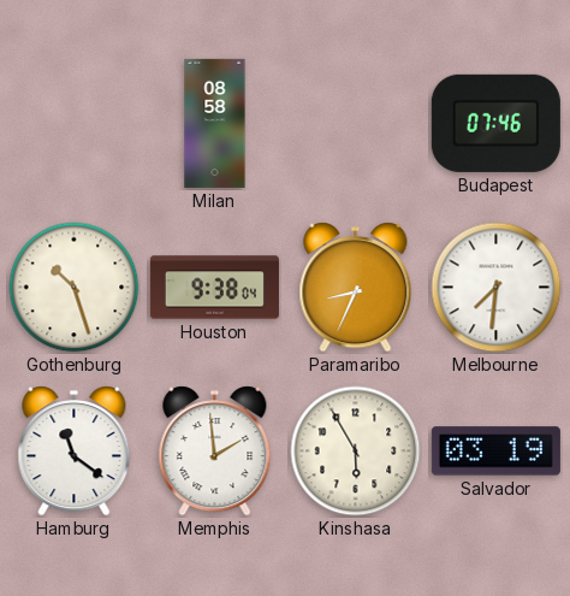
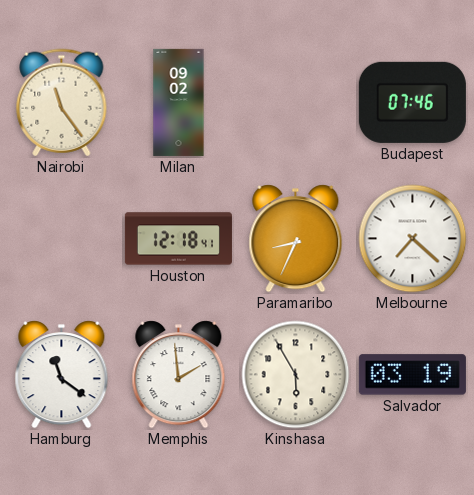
Nairobi: none -> 11:24
Milan: 08:58 -> 09:02
Gothenburg: 10:27 -> none
Houston: 9:38 -> 12:18
Melbourne: 7:31 -> 7:22
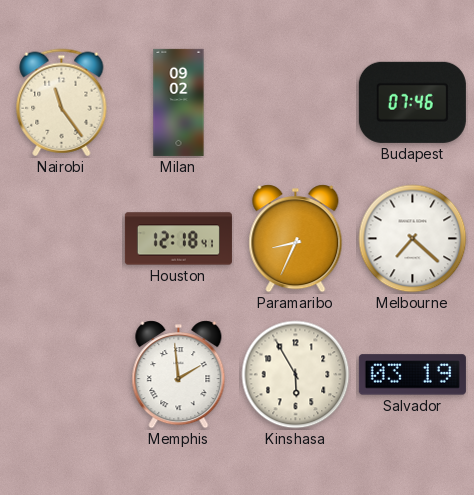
Hamburg: 11:21 -> none
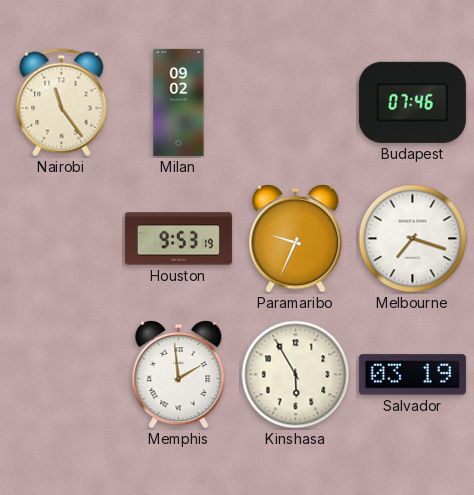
Houston: 12:18 -> 9:53
Paramaribo: 8:34 -> 9:34
Melbourne: 7:22 -> 7:18
